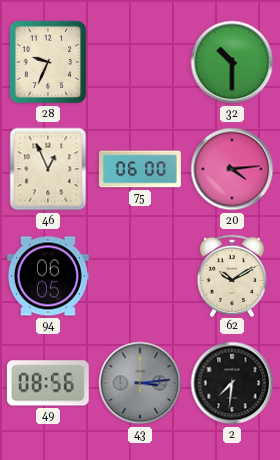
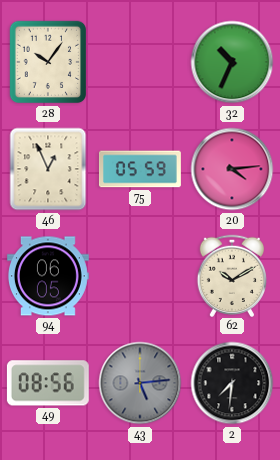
28: 9:34 -> 10:06
32: 10:30 -> 10:34
75: 06:00 -> 05:59
43: 3:14 -> 5:14
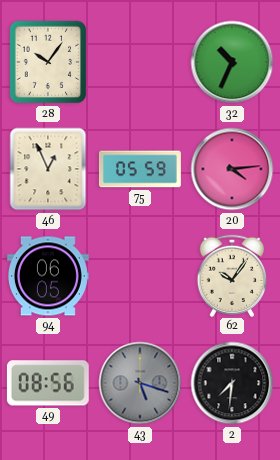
62: 10:10 -> 10:06
43: 5:14 -> 5:18
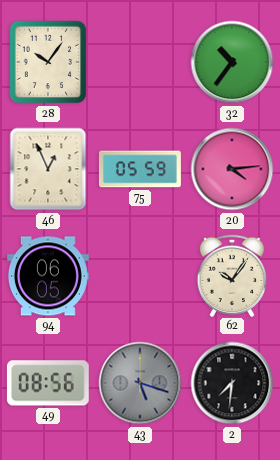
32: 10:34 -> 10:36
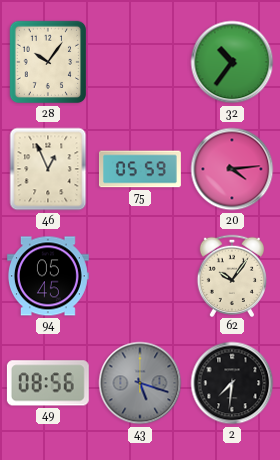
94: 06:05 -> 05:45
